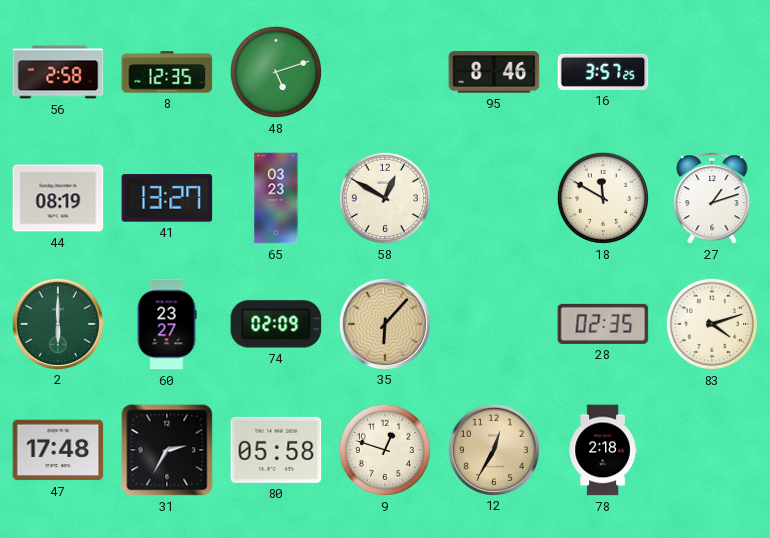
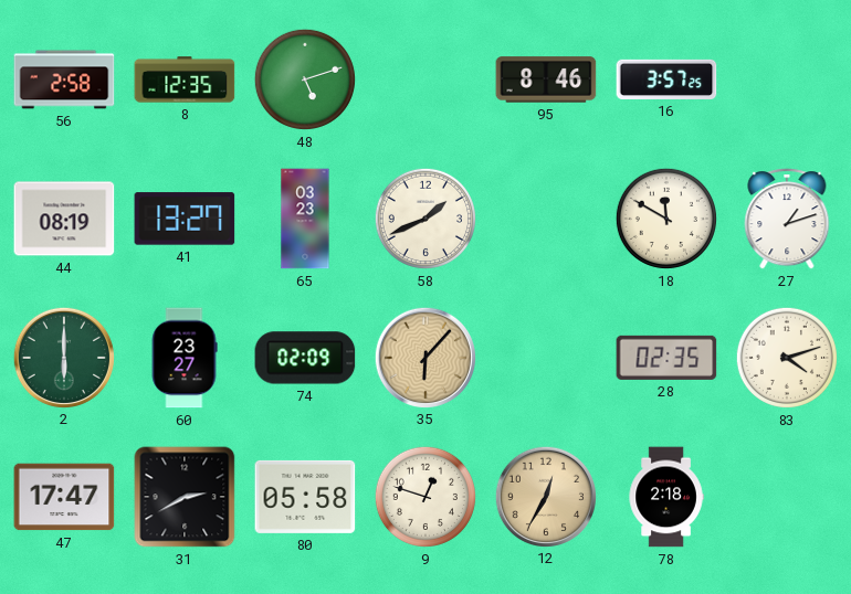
58: 12:50 -> 1:41
47: 17:48 -> 17:47
31: 2:35 -> 2:40
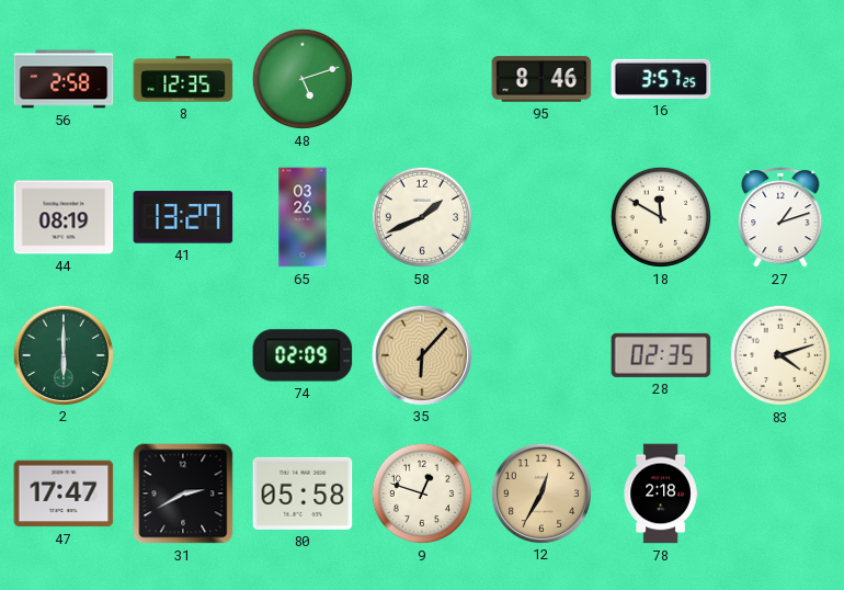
65: 03:23 -> 03:26
60: 23:27 -> none
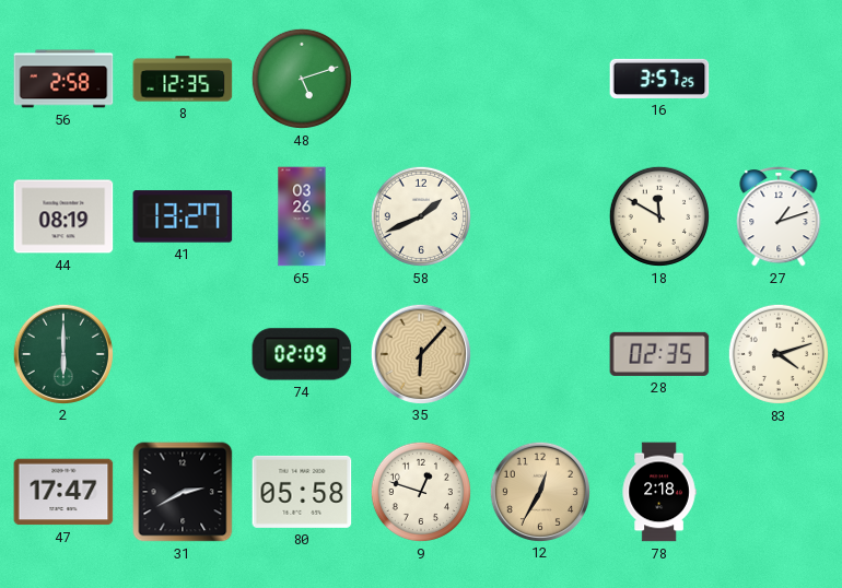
95: 8:46 -> none
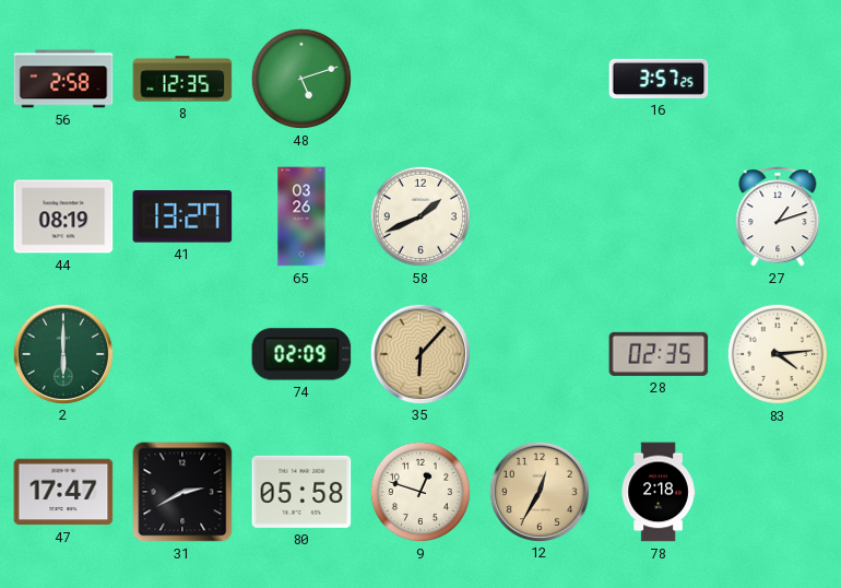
18: 11:50 -> none
83: 4:12 -> 4:14
